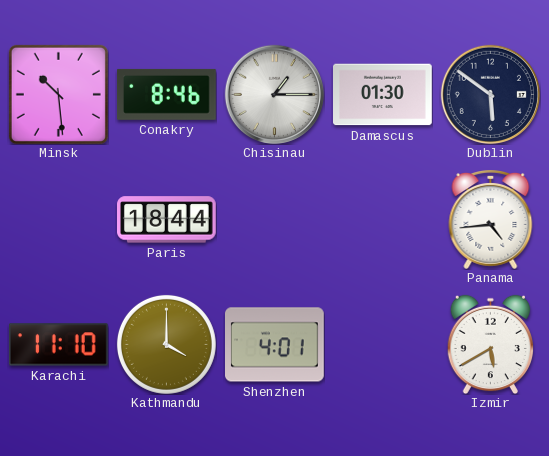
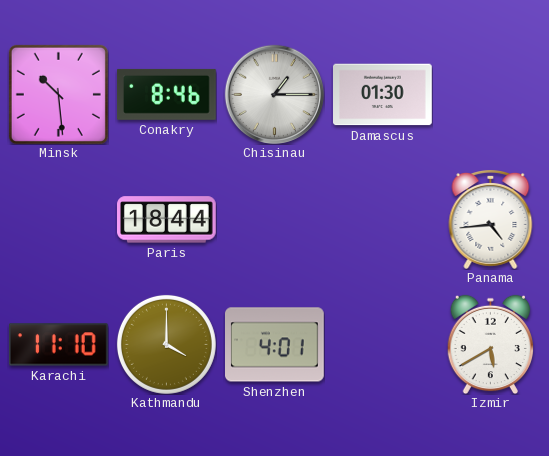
Dublin: 5:51 -> none
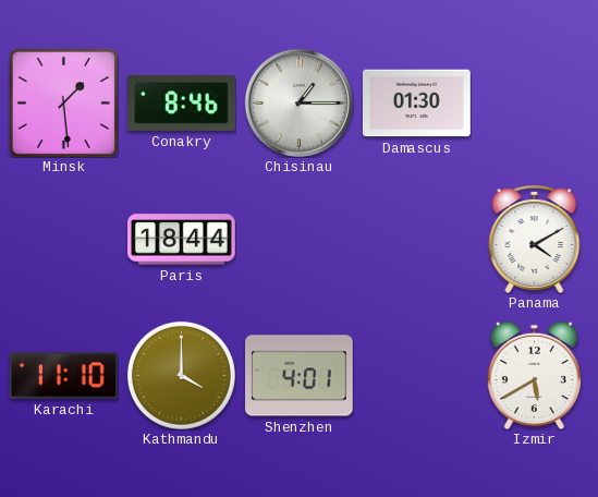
Minsk: 10:29 -> 1:29
Panama: 4:44 -> 4:10
